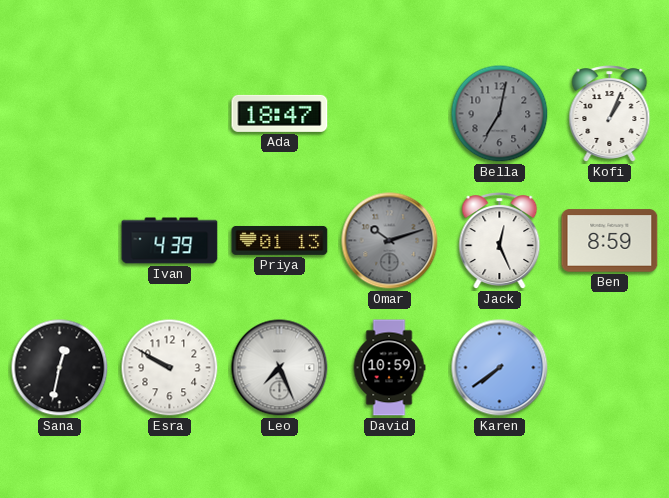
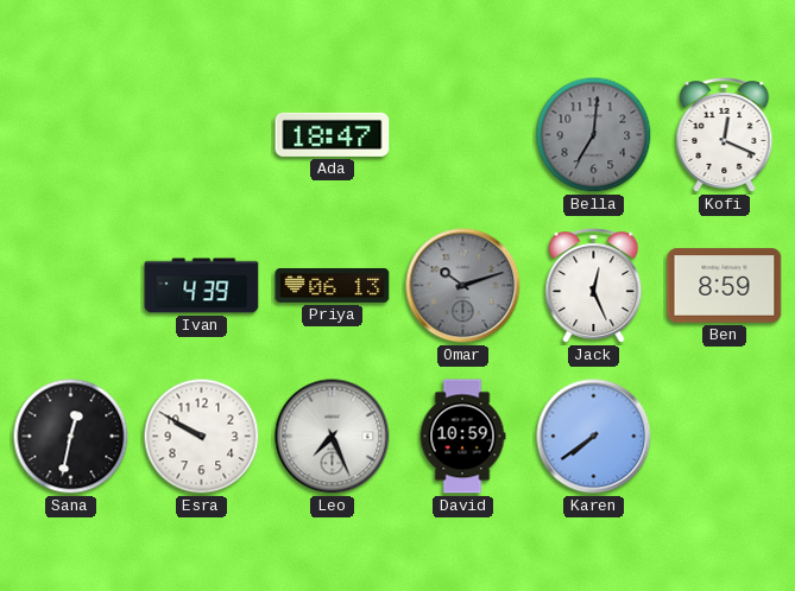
Bella: 7:02 -> 7:01
Kofi: 1:04 -> 12:19
Priya: 01:13 -> 06:13
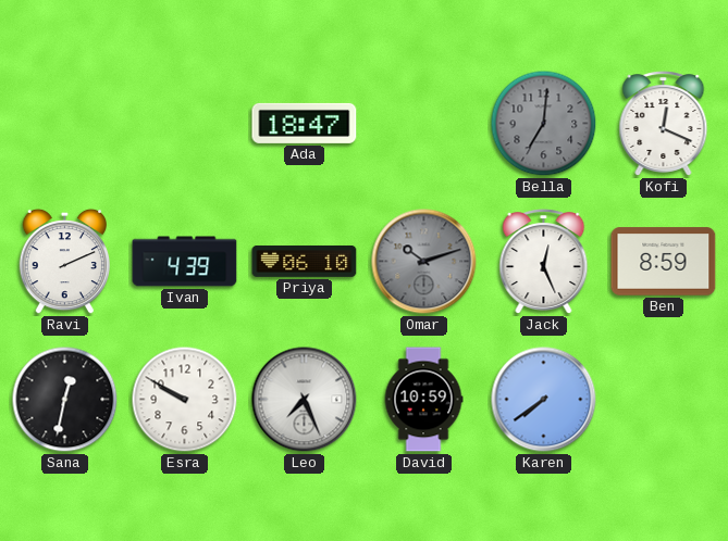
Ravi: none -> 2:11
Priya: 06:13 -> 06:10
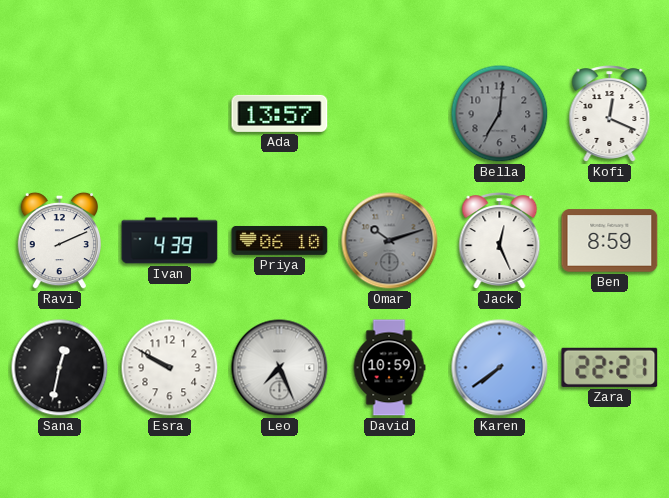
Ada: 18:47 -> 13:57
Zara: none -> 22:21
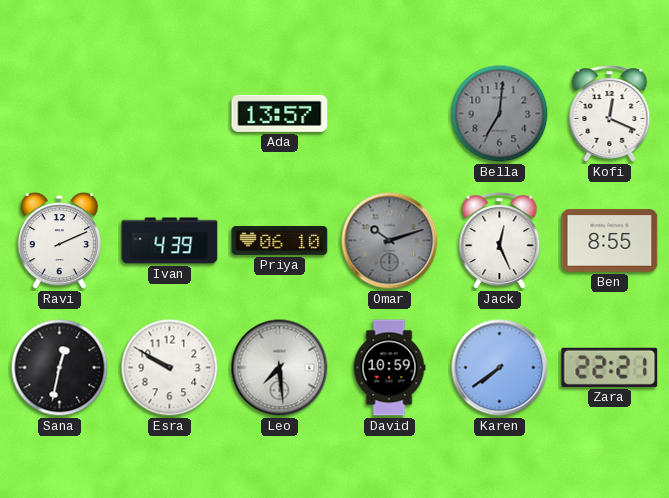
Ben: 8:59 -> 8:55
Leo: 7:26 -> 7:29
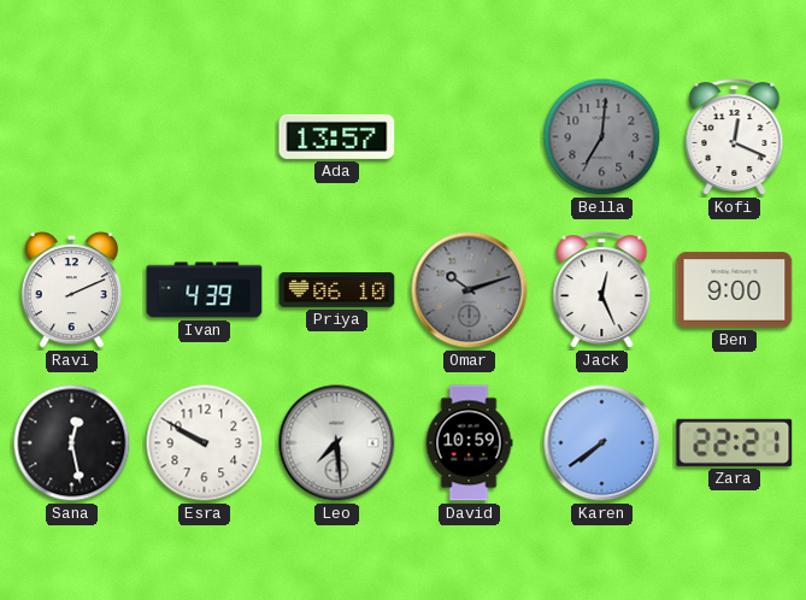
Ben: 8:55 -> 9:00
Sana: 12:32 -> 12:28
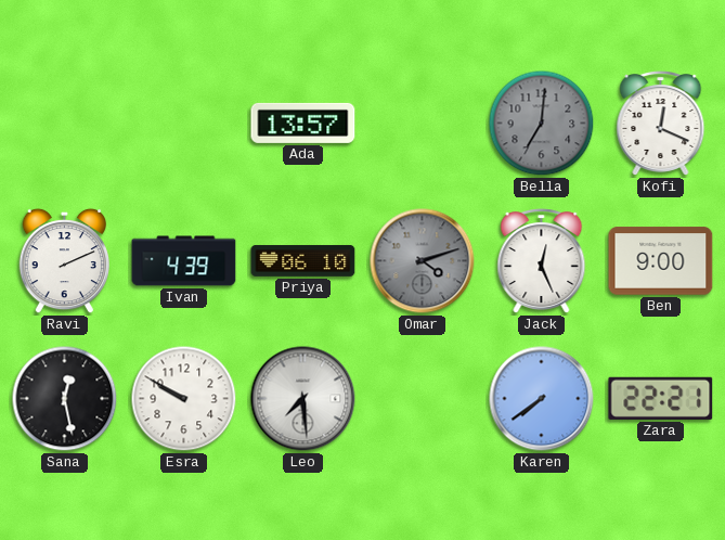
Omar: 10:12 -> 4:12
David: 10:59 -> none
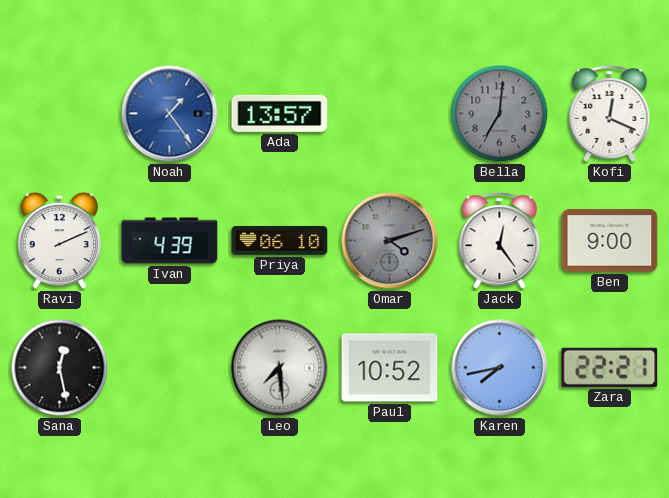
Noah: none -> 1:24
Jack: 12:26 -> 12:24
Esra: 9:50 -> none
Paul: none -> 10:52
Karen: 7:39 -> 7:43
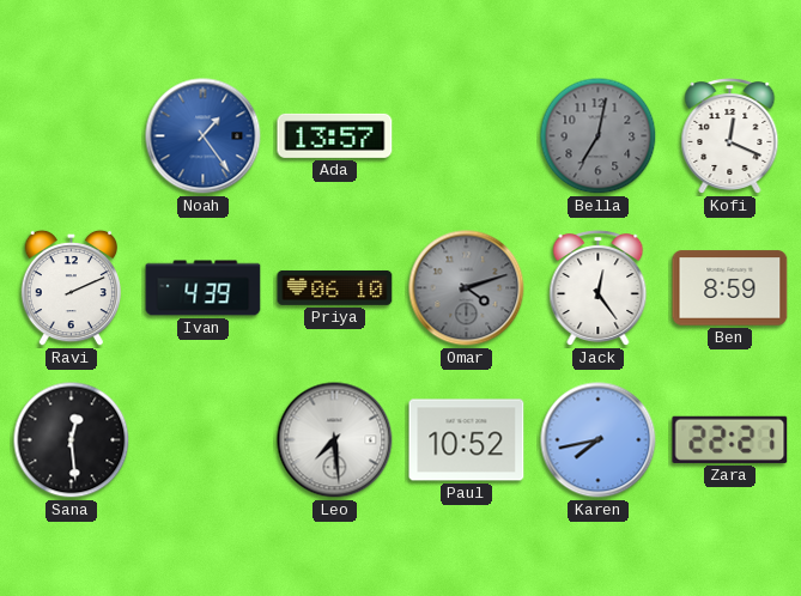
Bella: 7:01 -> 7:02
Ben: 9:00 -> 8:59
Sana: 12:28 -> 12:29
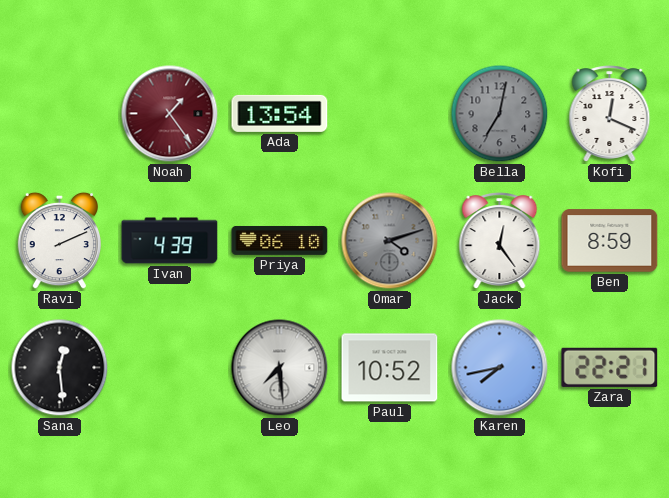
Noah dial: blue -> burgundy
Ada: 13:57 -> 13:54
